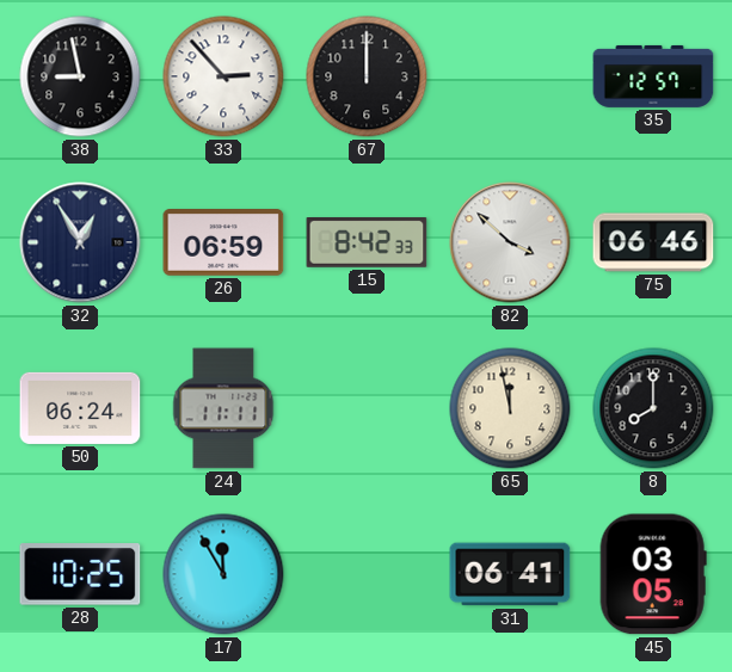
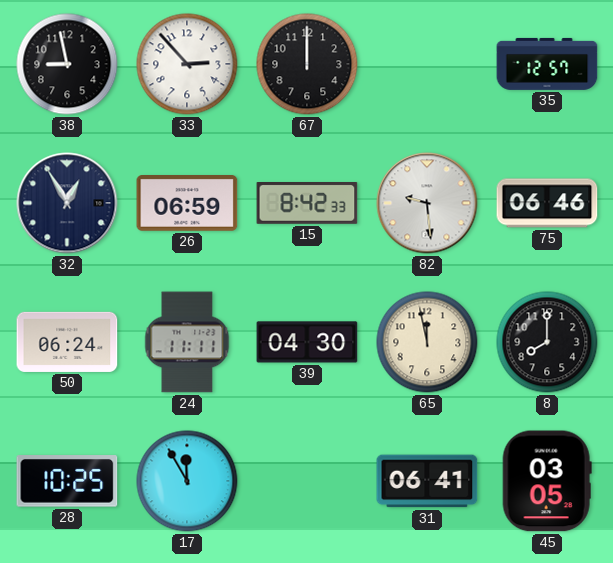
82: 3:52 -> 9:29
39: none -> 04:30
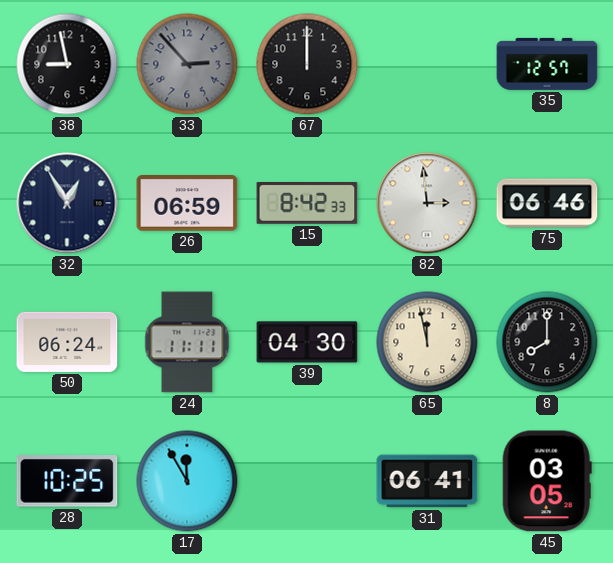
33 dial: white -> grey
82: 9:29 -> 2:59
